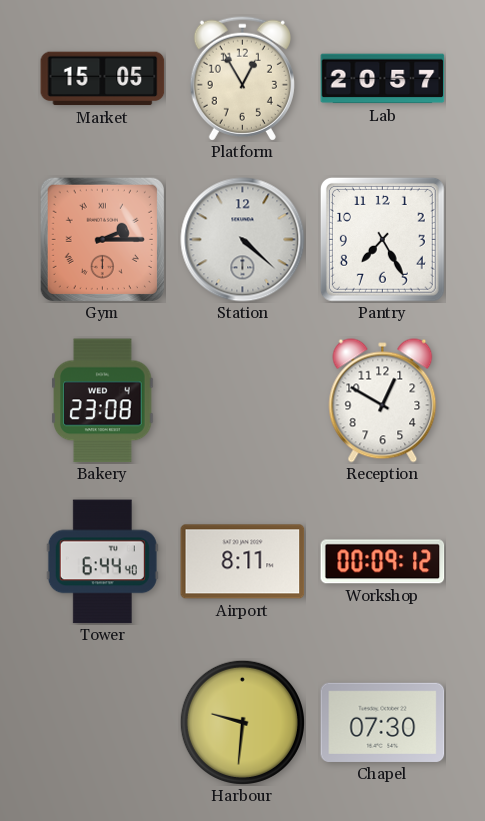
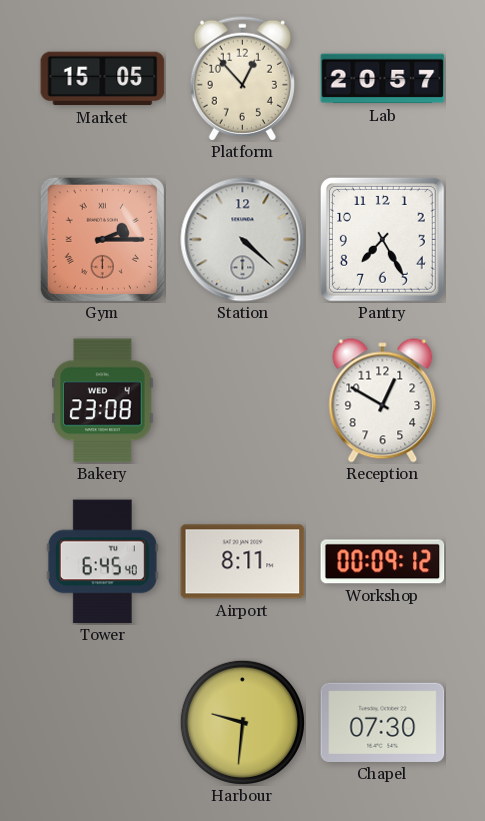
Platform: 12:55 -> 12:53
Tower: 6:44 -> 6:45
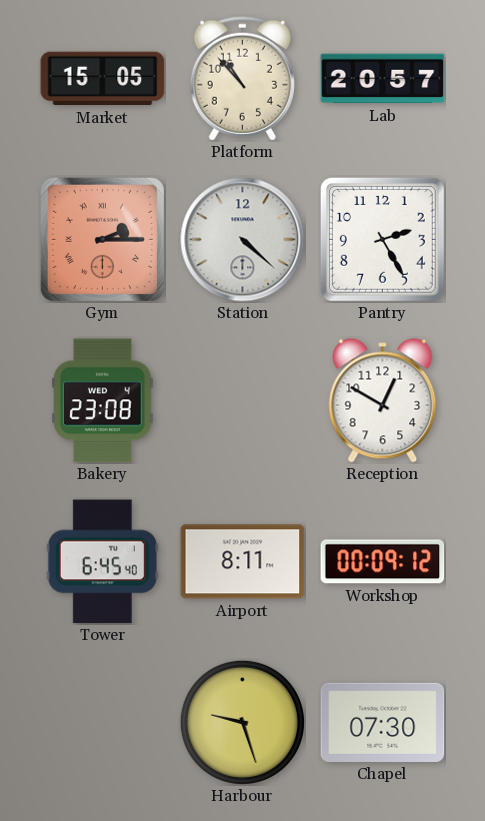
Platform: 12:53 -> 10:53
Pantry: 7:25 -> 2:25
Harbour: 9:31 -> 9:27
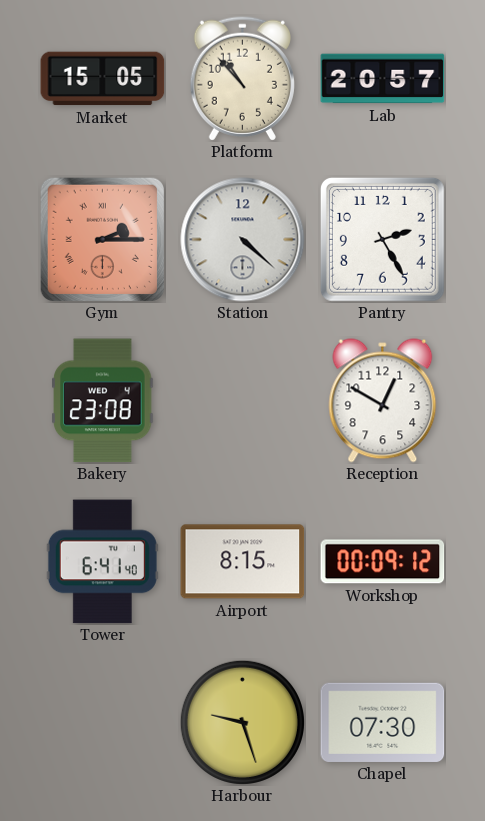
Tower: 6:45 -> 6:41
Airport: 8:11 -> 8:15
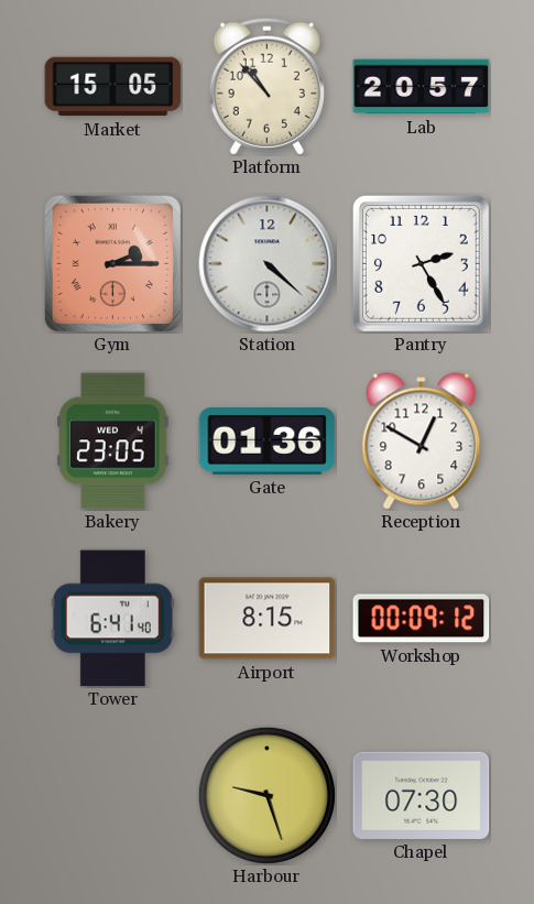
Bakery: 23:08 -> 23:05
Gate: none -> 01:36
